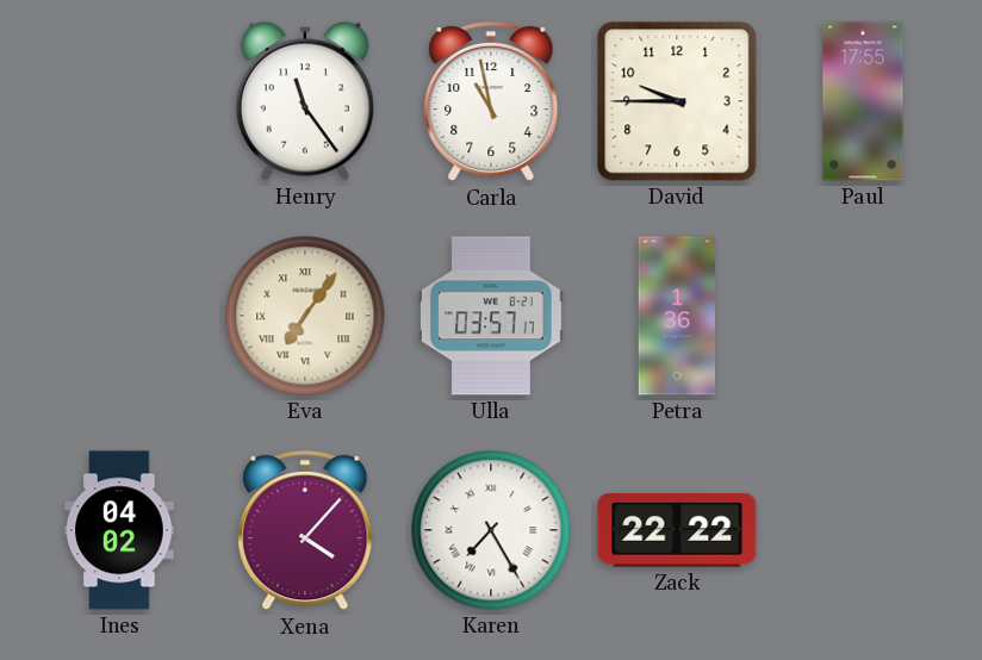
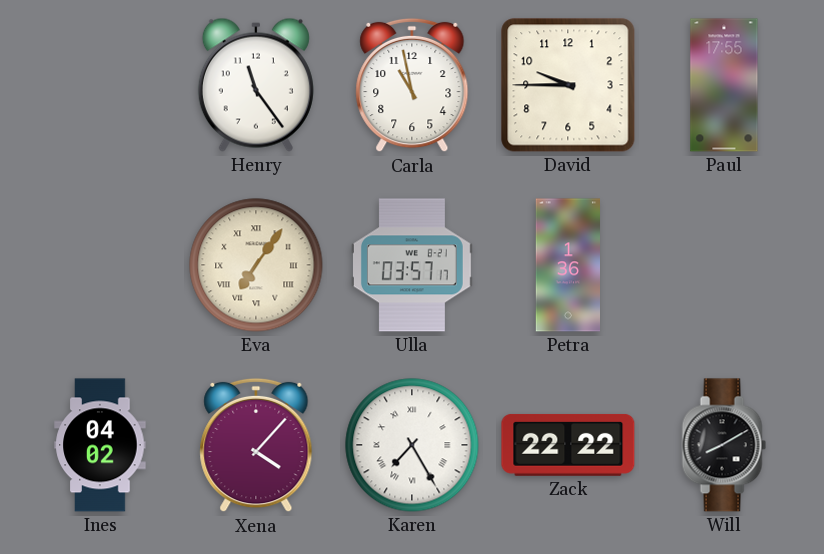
Will: none -> 8:10
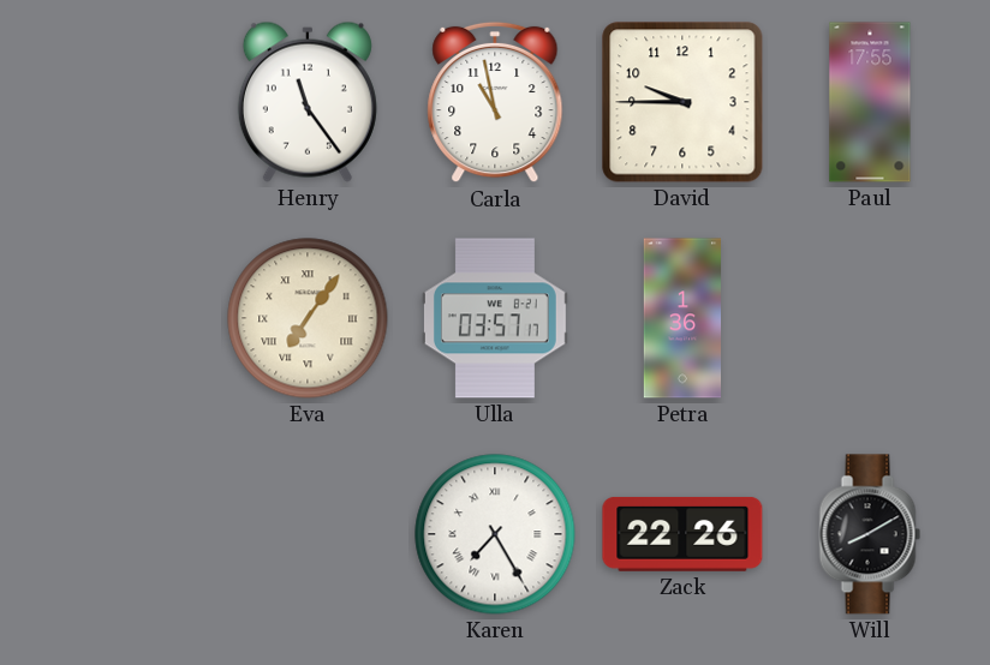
Ines: 04:02 -> none
Xena: 4:07 -> none
Zack: 22:22 -> 22:26
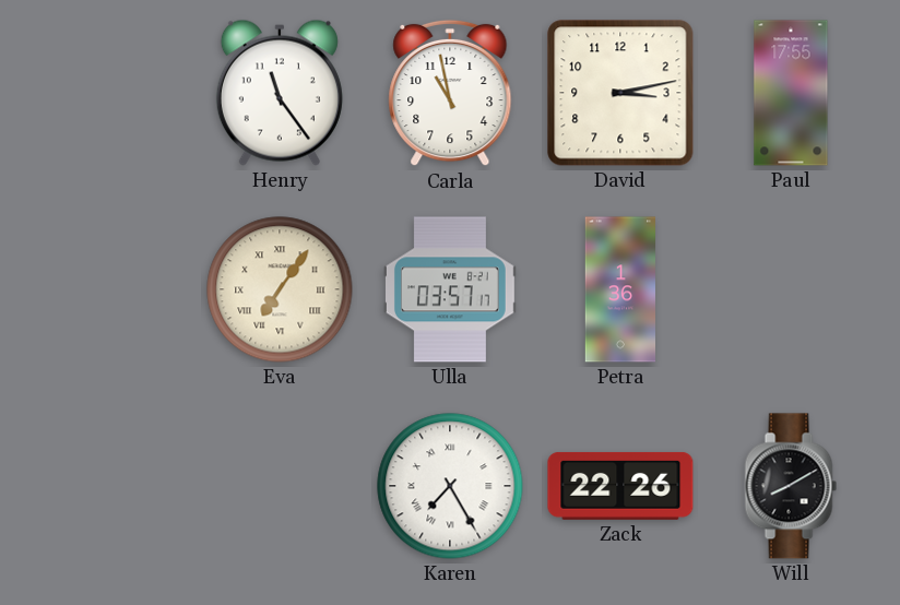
David: 9:45 -> 3:13
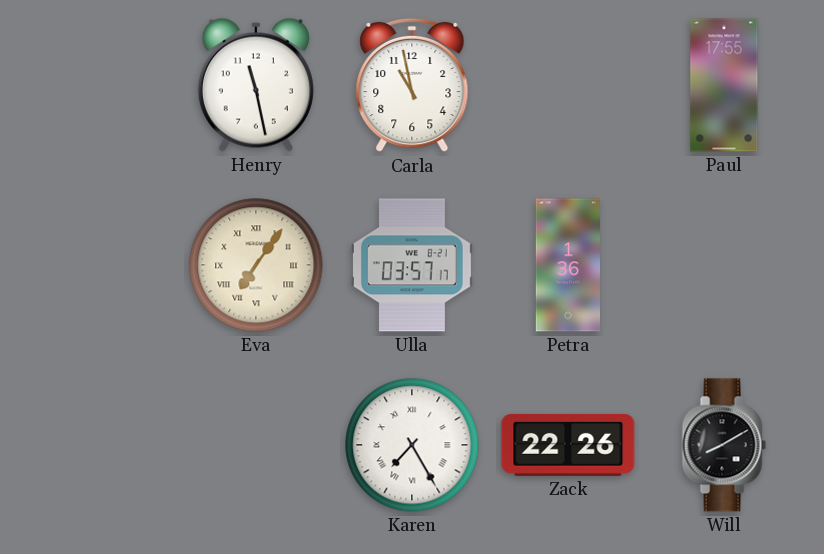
Henry: 11:24 -> 11:28
David: 3:13 -> none
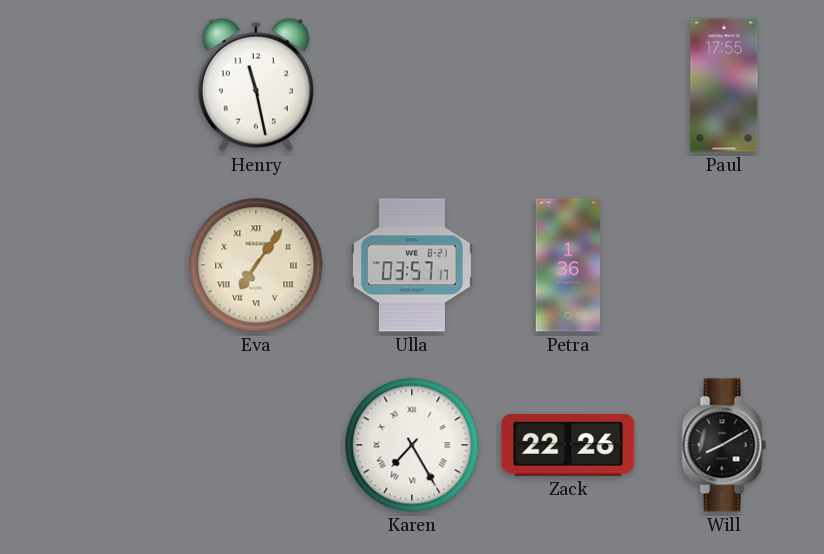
Carla: 10:58 -> none
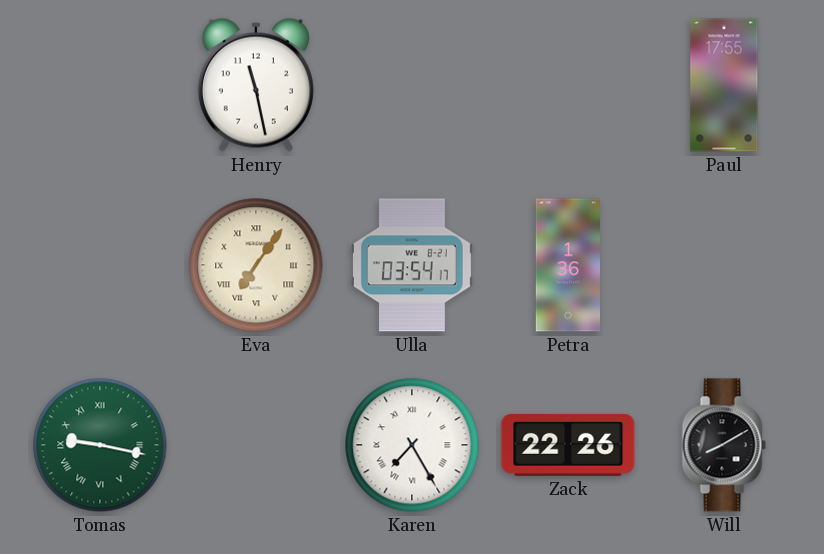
Ulla: 03:57 -> 03:54
Tomas: none -> 9:17
